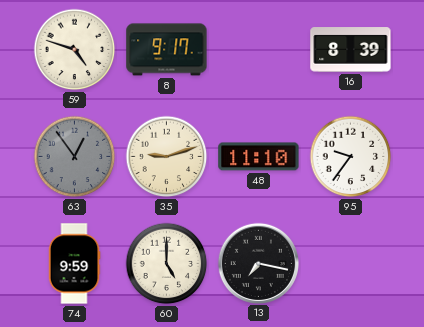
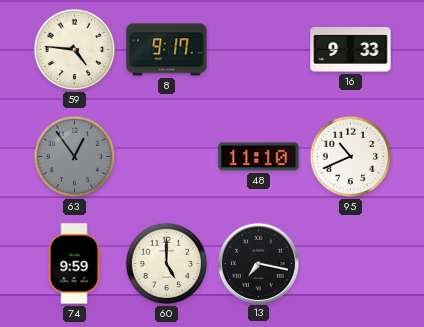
59: 4:48 -> 4:46
16: 8:39 -> 9:33
35: 9:12 -> none
95: 9:36 -> 10:41
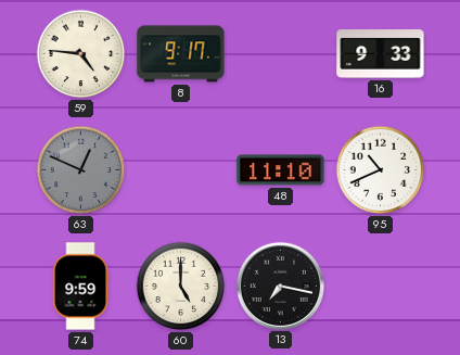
63: 12:54 -> 12:49
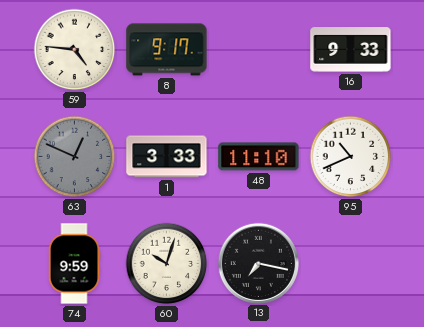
1: none -> 3:33
60: 5:00 -> 10:03
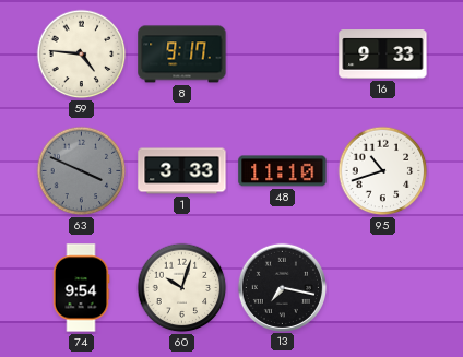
63: 12:49 -> 3:49
95: 10:41 -> 10:42
74: 9:59 -> 9:54
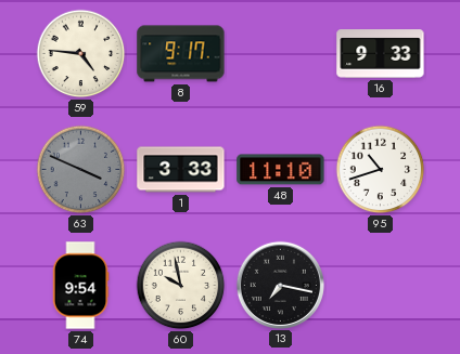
60: 10:03 -> 9:58
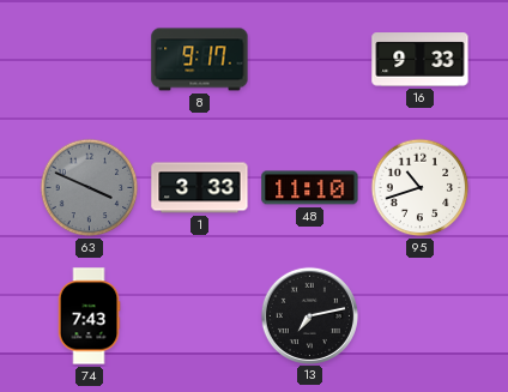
59: 4:46 -> none
74: 9:54 -> 7:43
60: 9:58 -> none
13: 7:17 -> 7:13
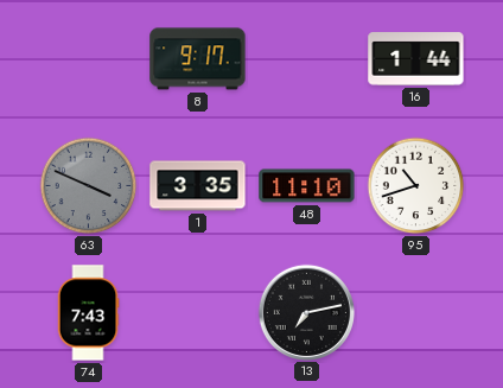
16: 9:33 -> 1:44
1: 3:33 -> 3:35
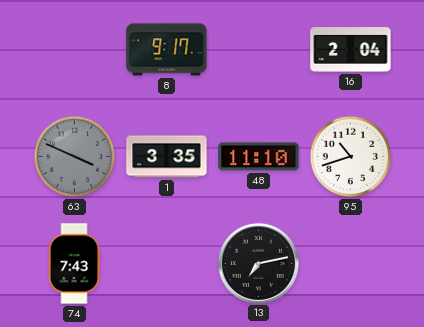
16: 1:44 -> 2:04
